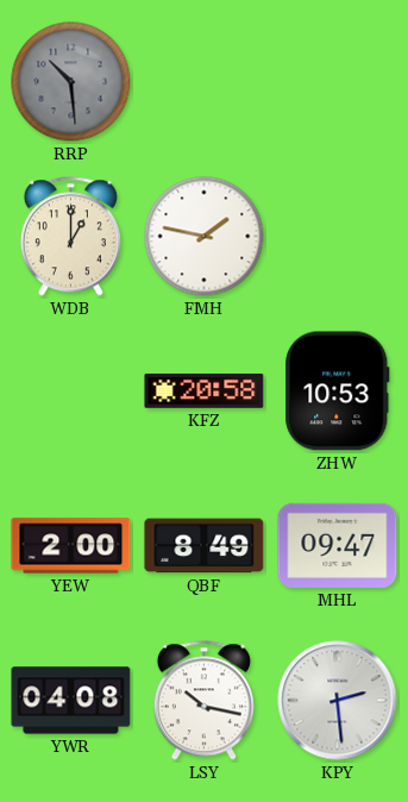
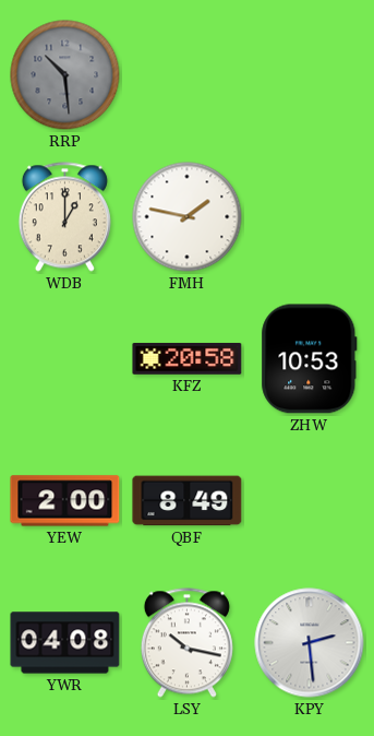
MHL: 09:47 -> none
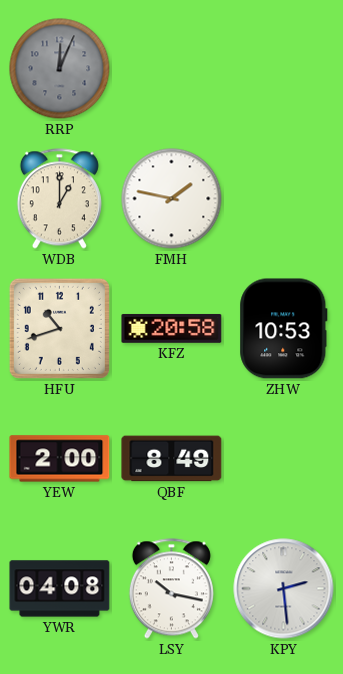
RRP: 10:29 -> 12:04
HFU: none -> 10:42
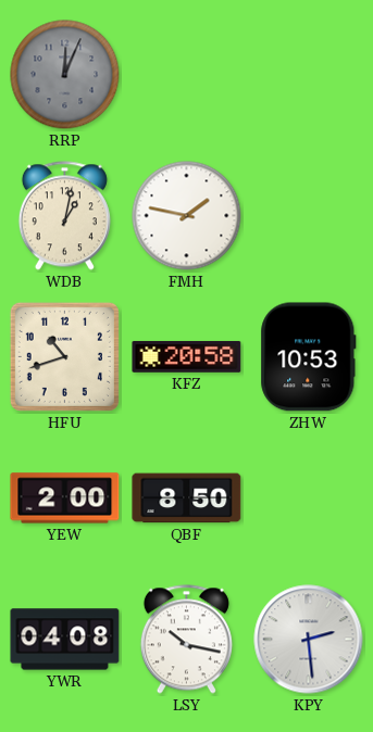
WDB: 1:00 -> 1:02
QBF: 8:49 -> 8:50
